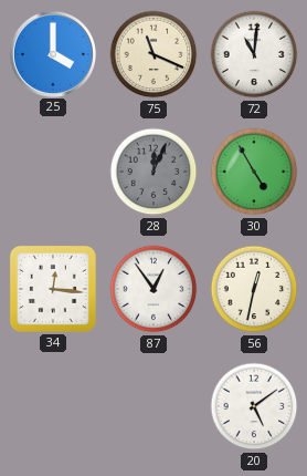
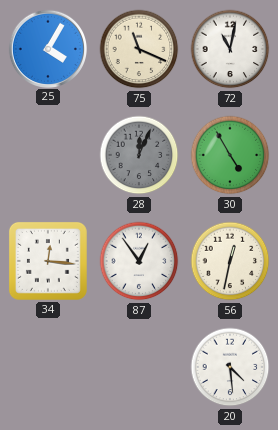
25: 4:00 -> 4:05
72: 11:01 -> 11:02
20: 5:09 -> 4:29
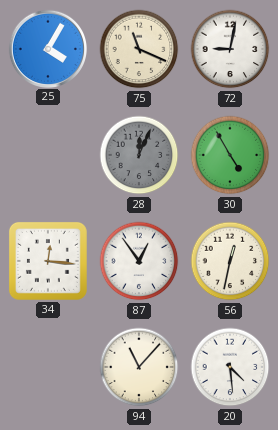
72: 11:02 -> 9:02
94: none -> 11:07
